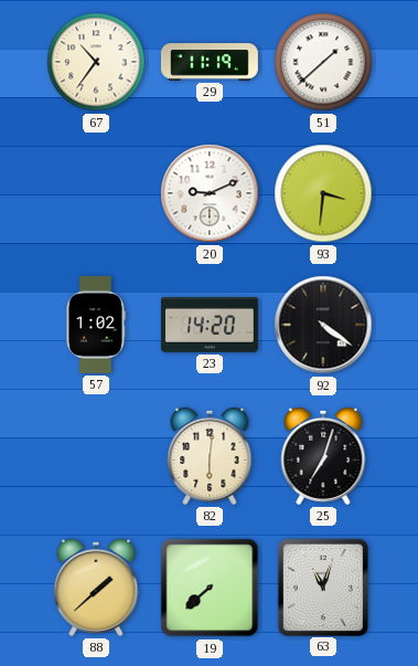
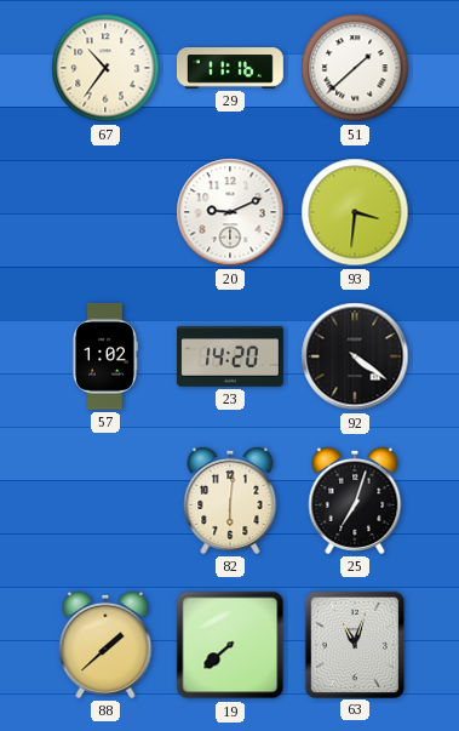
29: 11:19 -> 11:16
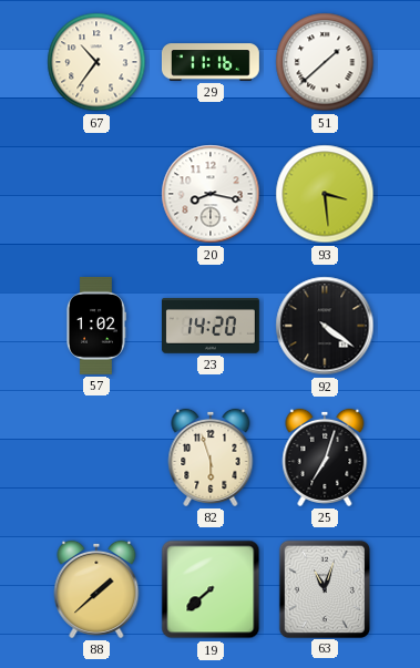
20: 9:11 -> 8:17
93: 3:31 -> 3:29
82: 6:01 -> 5:57
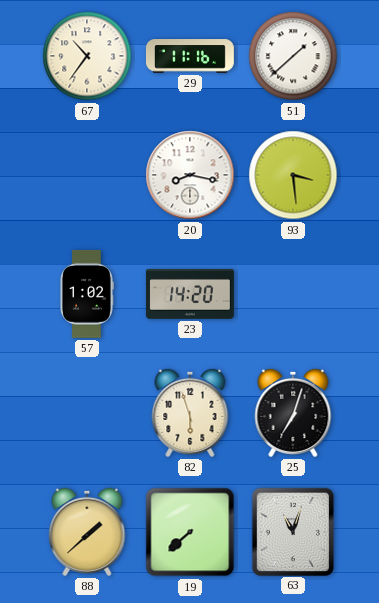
92: 4:21 -> none
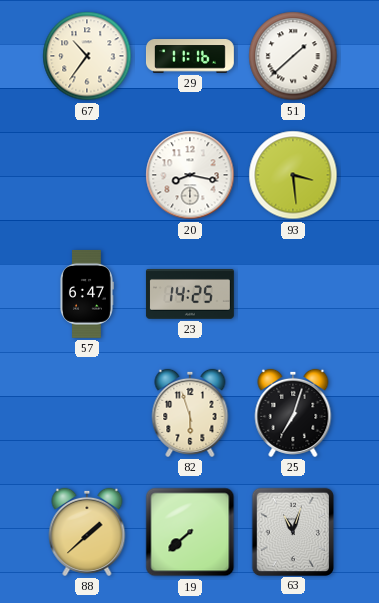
57: 1:02 -> 6:47
23: 14:20 -> 14:25
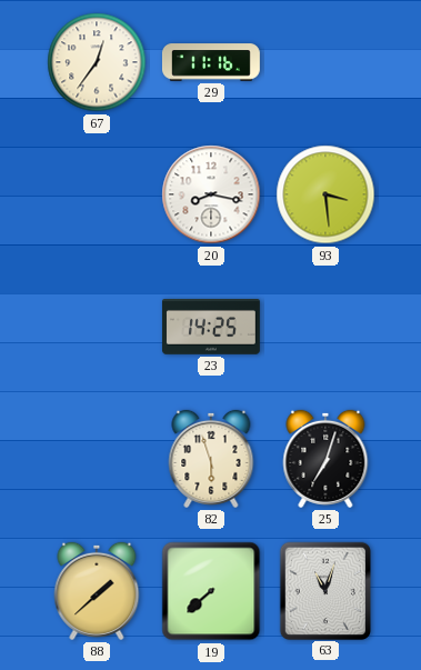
67: 10:36 -> 12:36
51: 1:38 -> none
57: 6:47 -> none
